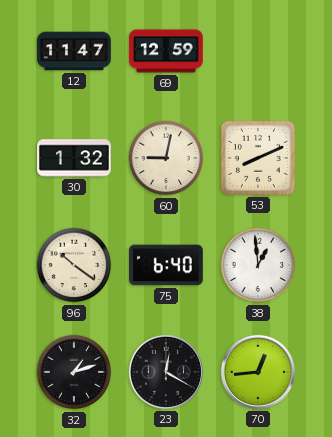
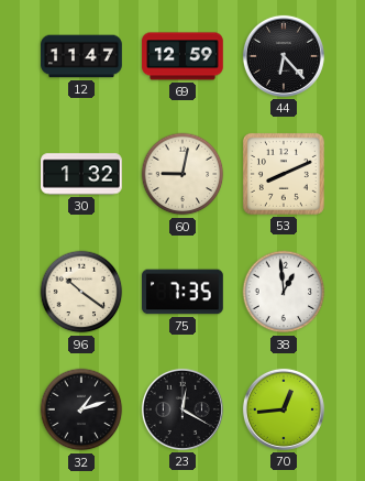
44: none -> 6:23
75: 6:40 -> 7:35
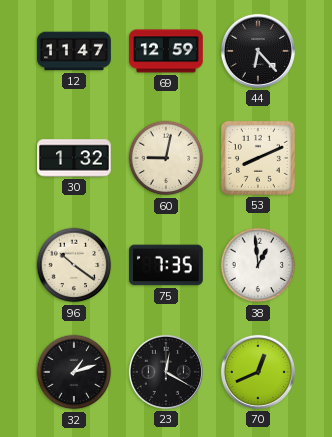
70: 12:44 -> 12:41
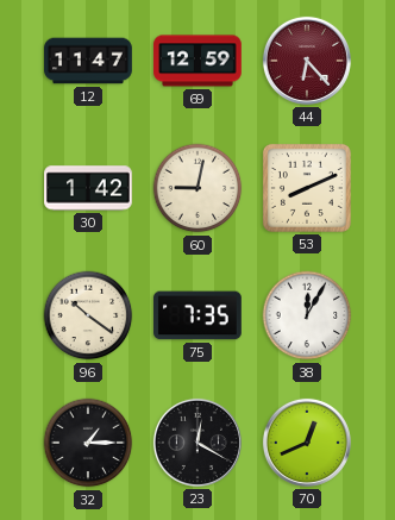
44 dial: black -> burgundy
30: 1:32 -> 1:42
38: 12:59 -> 12:05
32: 1:12 -> 1:15
